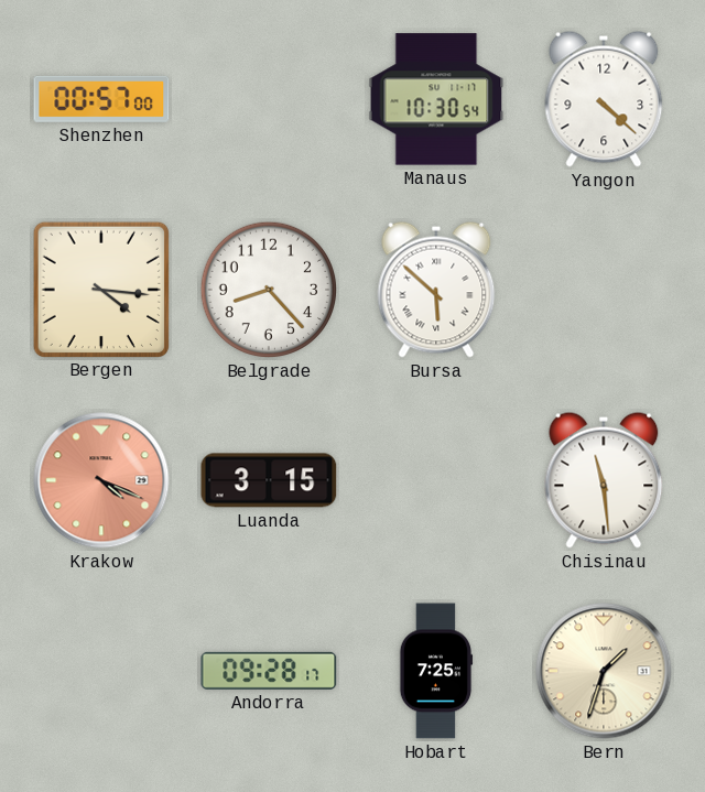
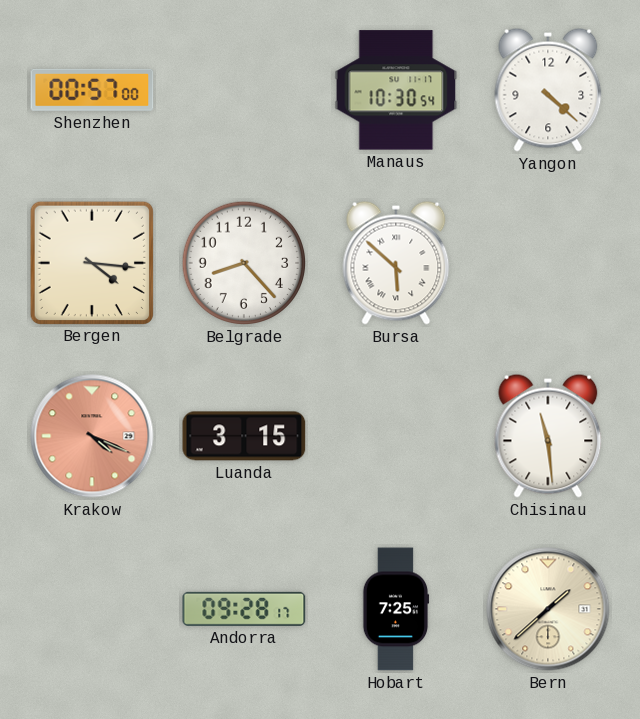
Bern: 1:33 -> 1:38
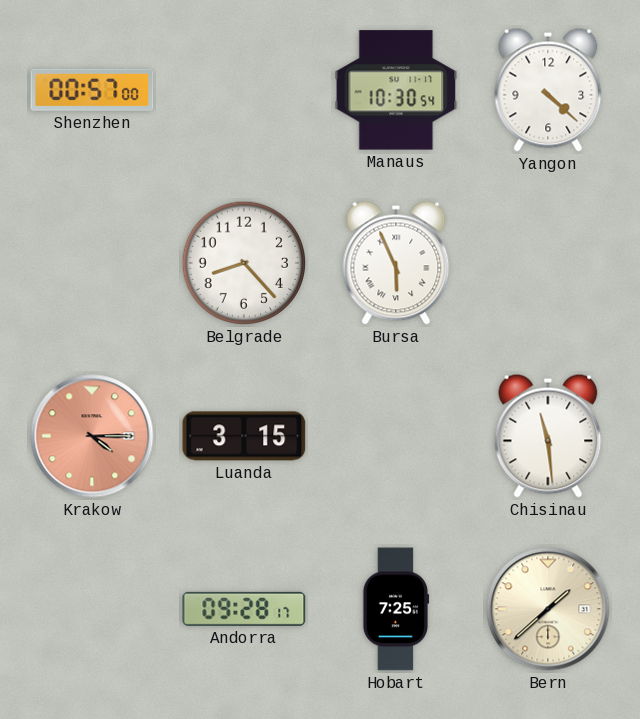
Bergen: 4:16 -> none
Bursa: 5:52 -> 5:56
Krakow: 4:19 -> 4:15
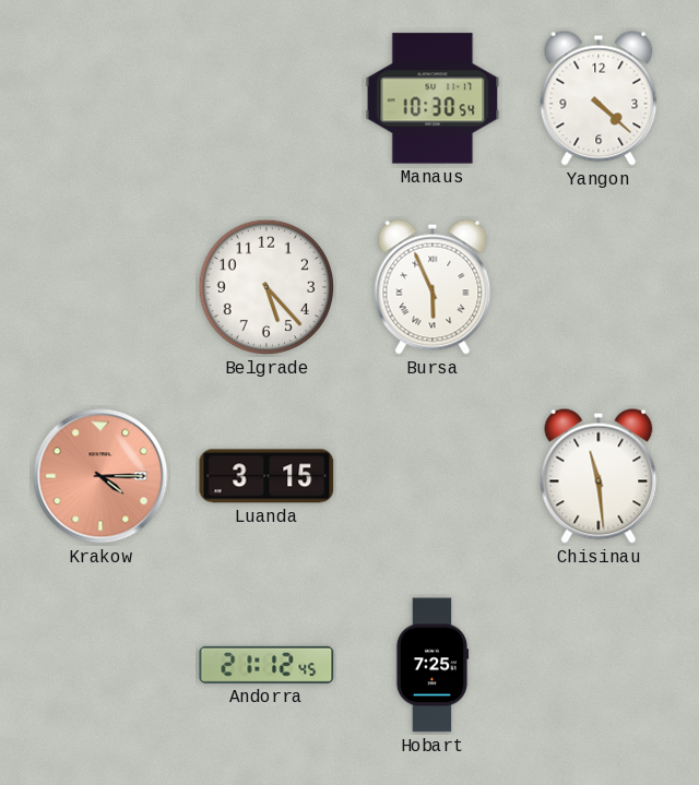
Shenzhen: 00:57 -> none
Belgrade: 8:23 -> 5:23
Andorra: 09:28 -> 21:12
Bern: 1:38 -> none
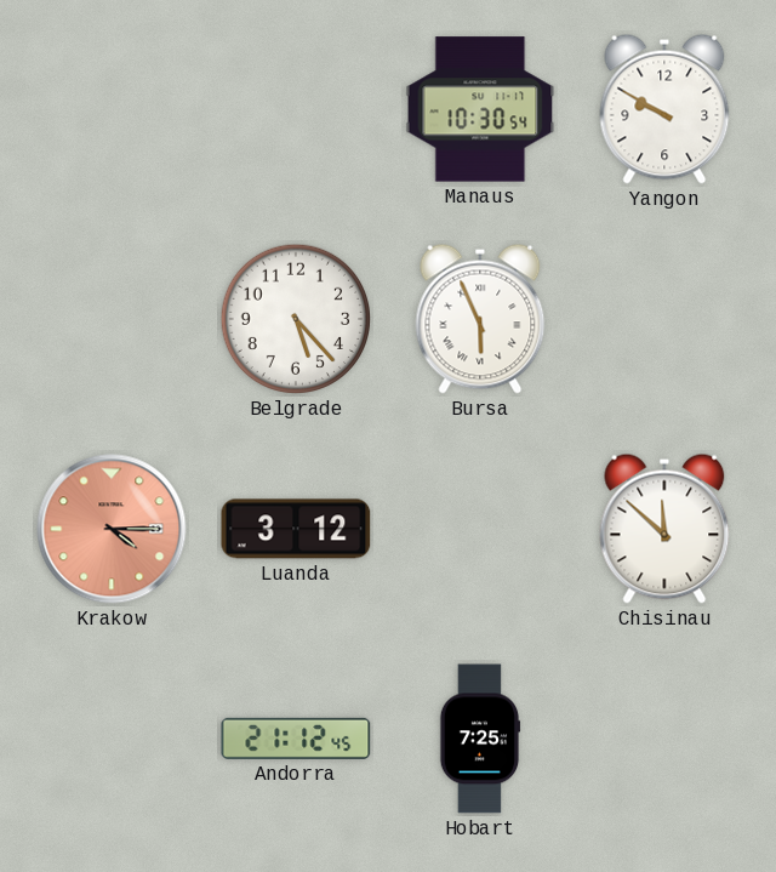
Yangon: 4:22 -> 9:50
Luanda: 3:15 -> 3:12
Chisinau: 11:29 -> 11:52
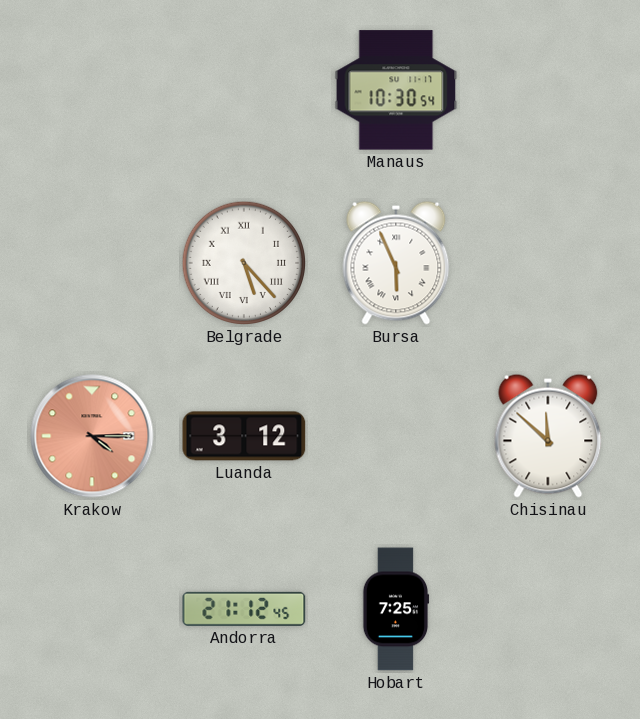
Yangon: 9:50 -> none
Belgrade numerals: Arabic -> Roman
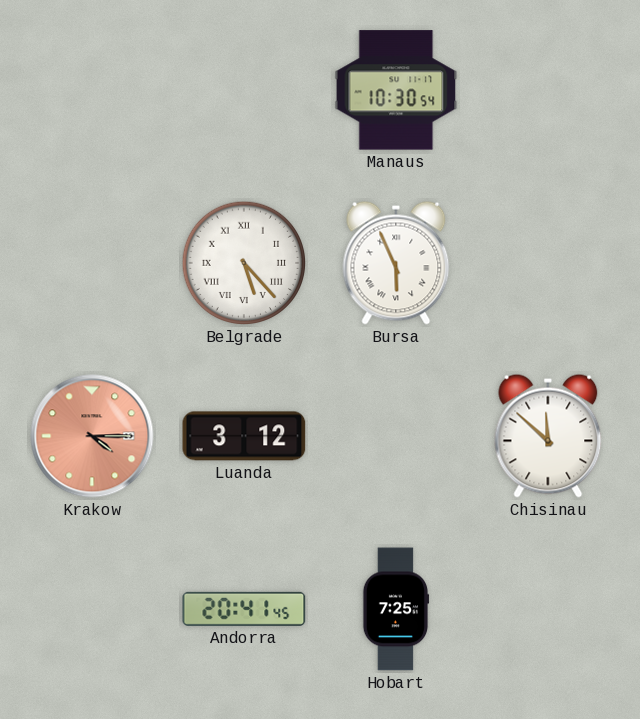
Andorra: 21:12 -> 20:41
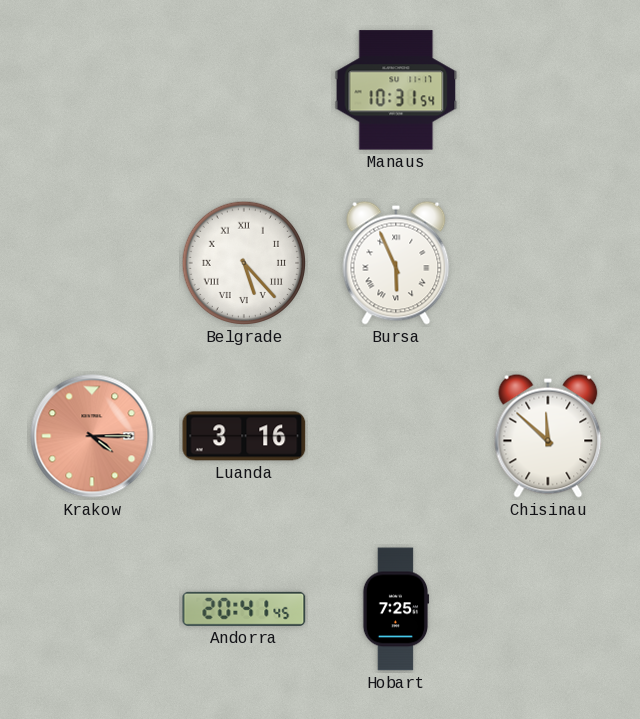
Manaus: 10:30 -> 10:31
Luanda: 3:12 -> 3:16
